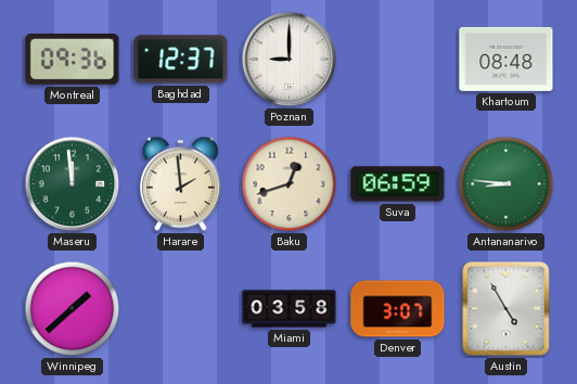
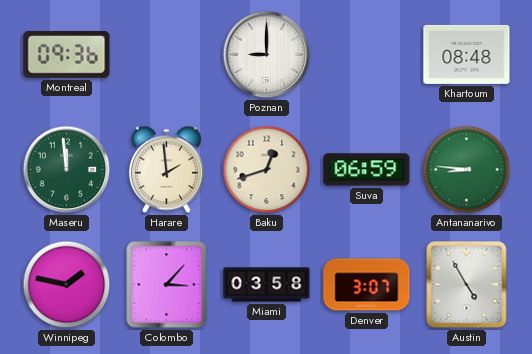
Baghdad: 12:37 -> none
Winnipeg: 1:38 -> 1:47
Colombo: none -> 3:07
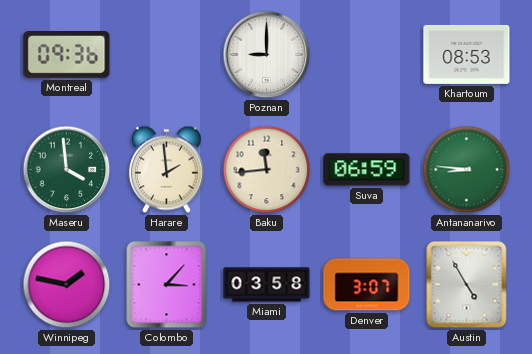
Khartoum: 08:48 -> 08:53
Maseru: 11:59 -> 3:59
Baku: 12:42 -> 11:44
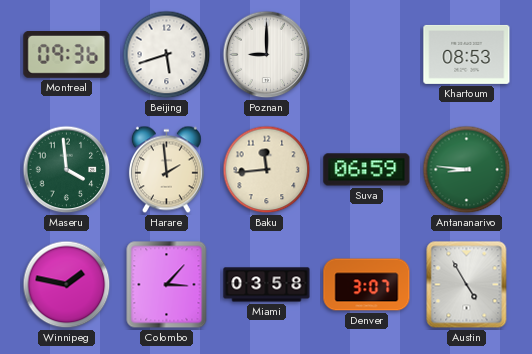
Beijing: none -> 5:42
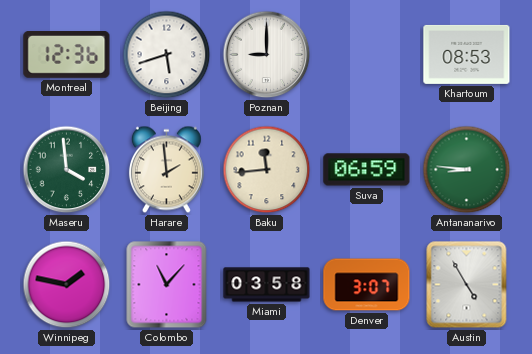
Montreal: 09:36 -> 12:36
Colombo: 3:07 -> 11:07
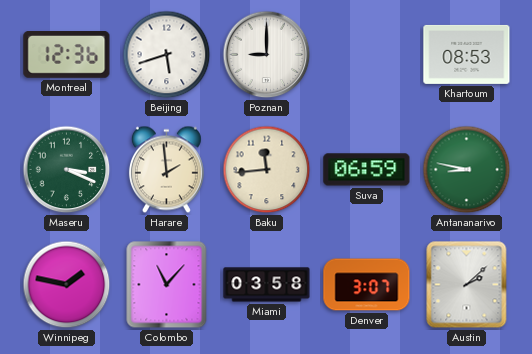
Maseru: 3:59 -> 3:19
Antananarivo: 8:46 -> 8:47
Austin: 4:55 -> 2:08
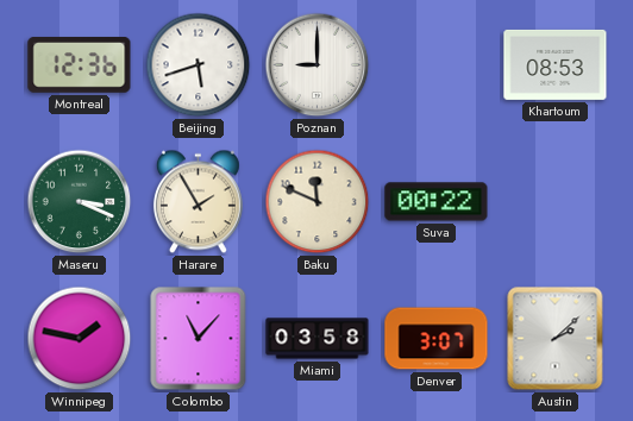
Harare: 1:59 -> 1:55
Baku: 11:44 -> 11:49
Suva: 06:59 -> 00:22
Antananarivo: 8:47 -> none
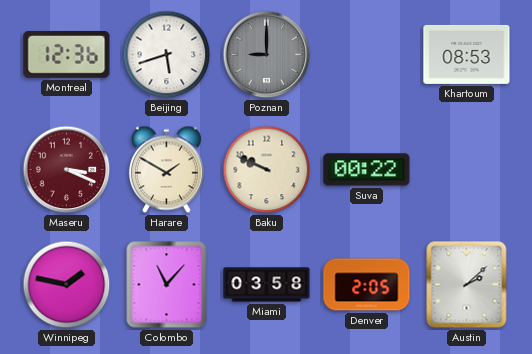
Poznan dial: white -> grey
Maseru dial: green -> burgundy
Harare: 1:55 -> 1:50
Baku: 11:49 -> 9:49
Denver: 3:07 -> 2:05
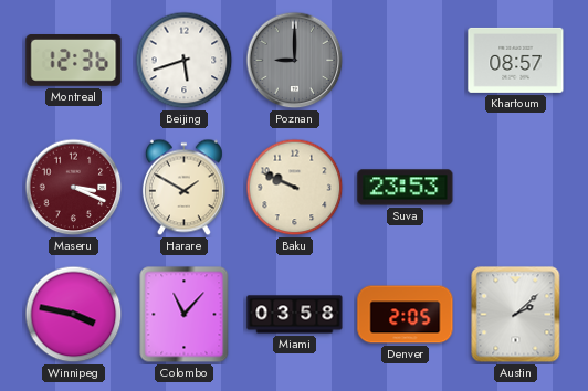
Khartoum: 08:53 -> 08:57
Suva: 00:22 -> 23:53
Winnipeg: 1:47 -> 3:47
